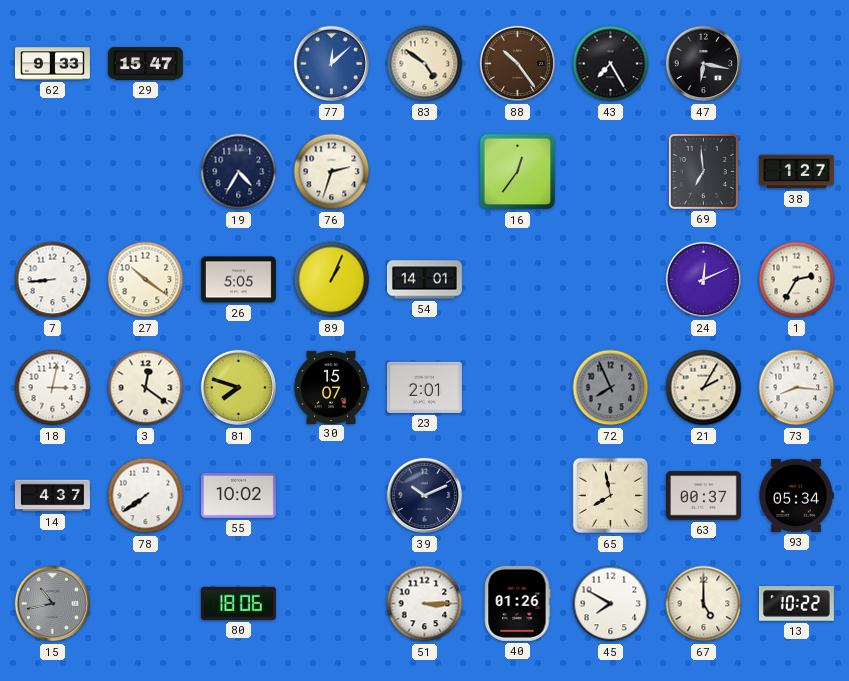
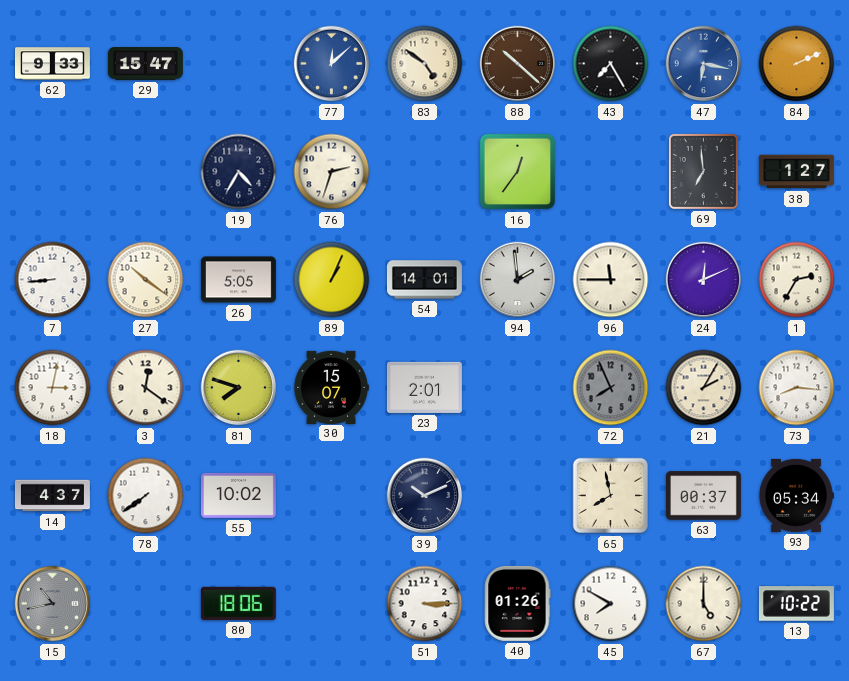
88: 10:24 -> 10:22
47 dial: black -> blue
84: none -> 2:11
94: none -> 1:59
96: none -> 11:45
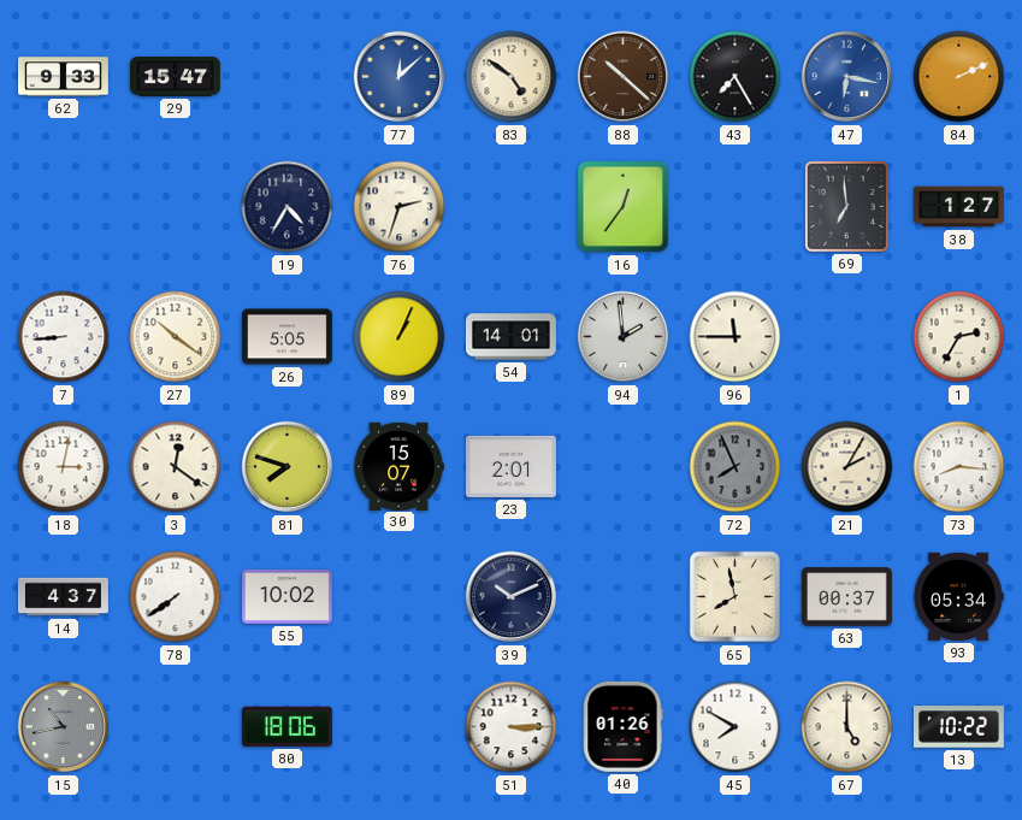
24: 12:11 -> none
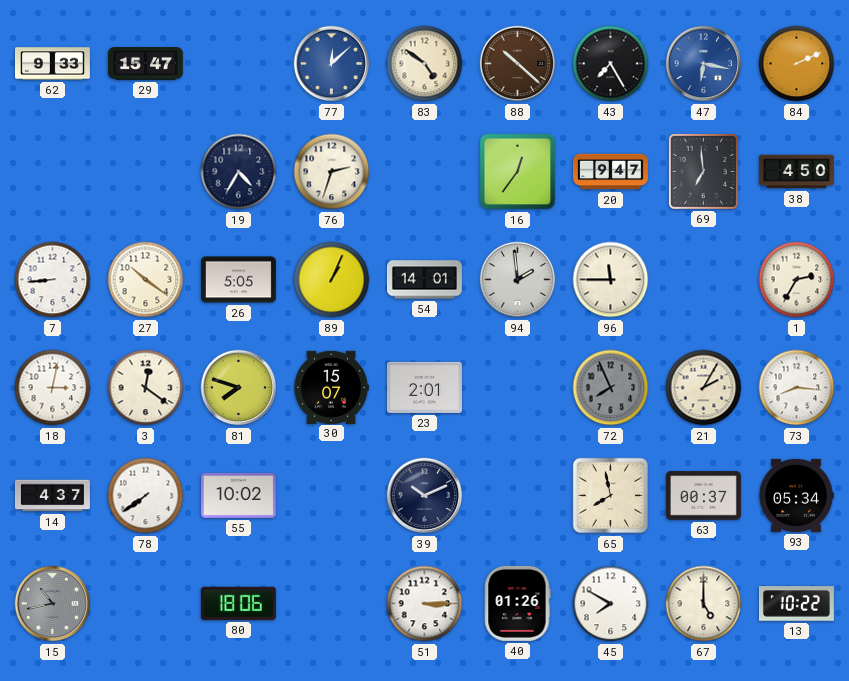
20: none -> 9:47
38: 1:27 -> 4:50
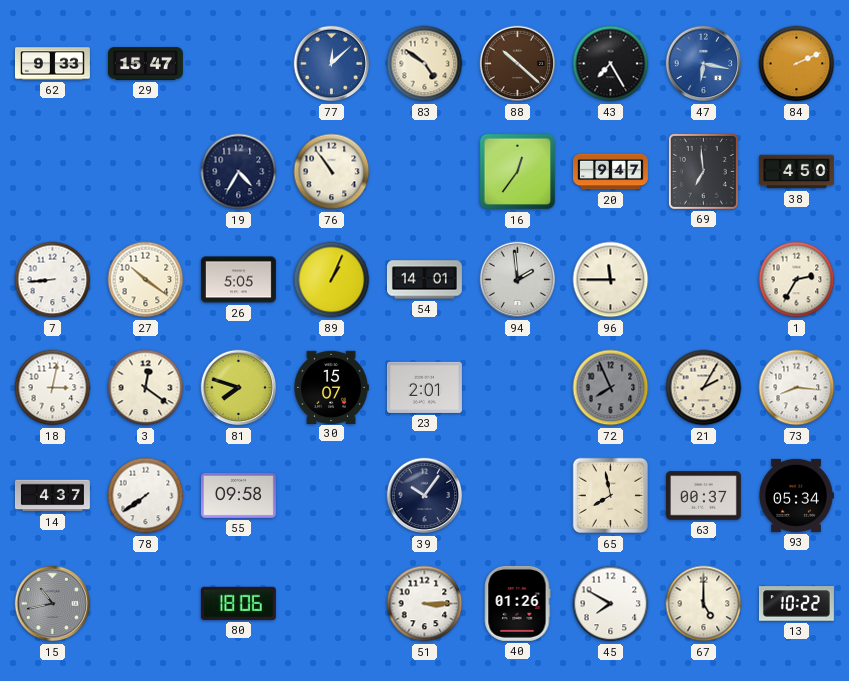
76: 2:33 -> 10:54
55: 10:02 -> 09:58
39: 10:11 -> 10:06
